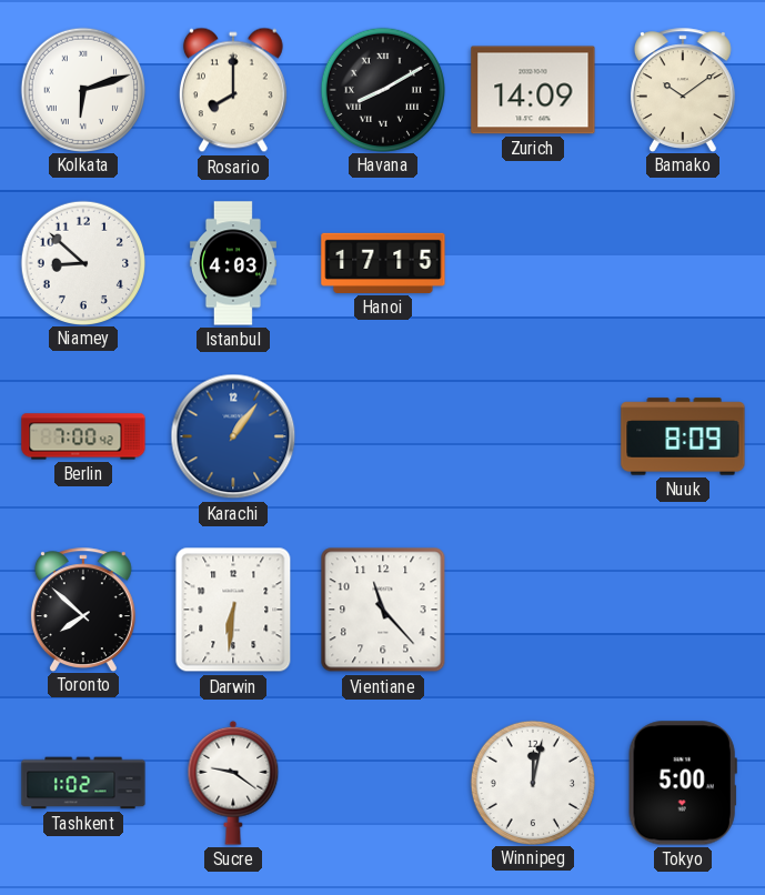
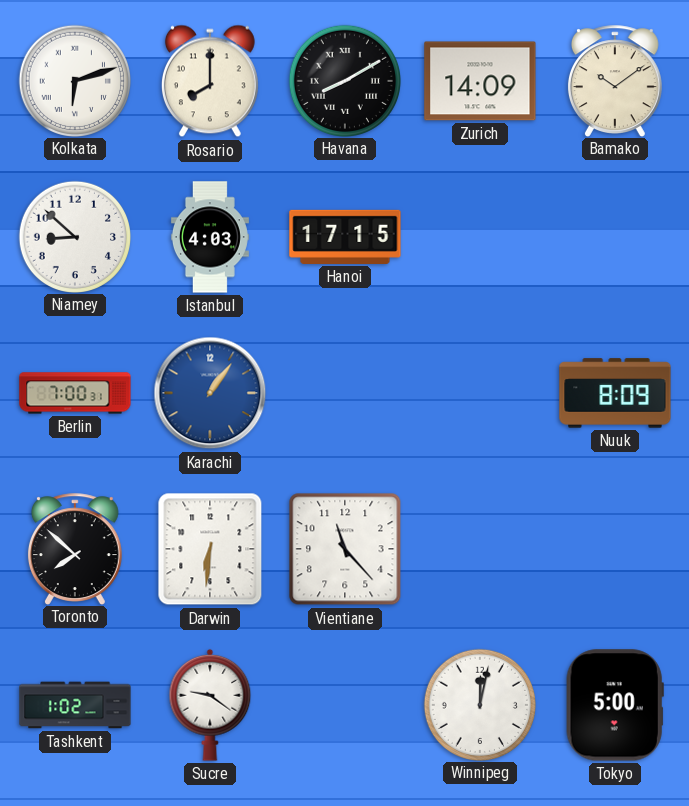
Berlin: 7:00:42 -> 7:00:31
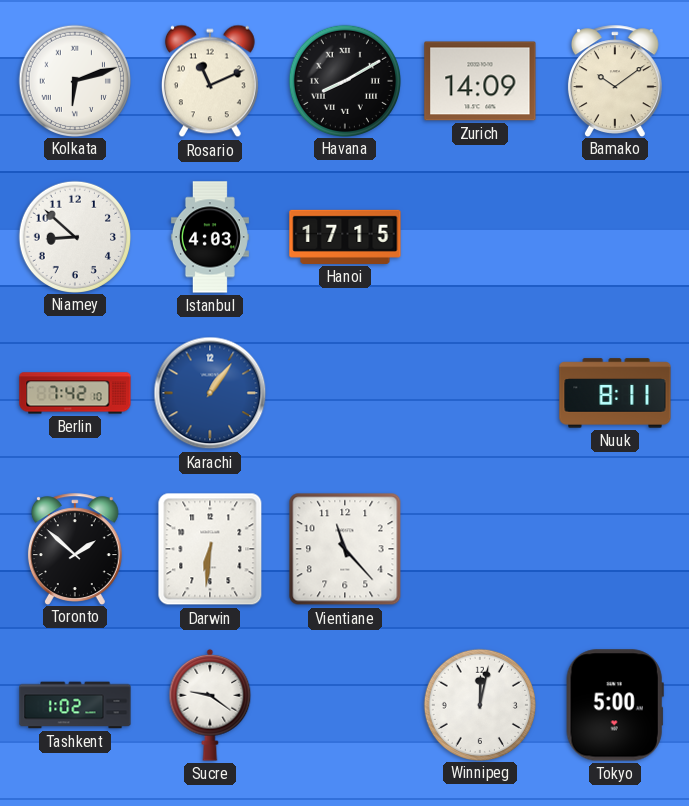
Rosario: 8:00 -> 11:11
Berlin: 7:00 -> 7:42
Nuuk: 8:09 -> 8:11
Toronto: 7:52 -> 1:52
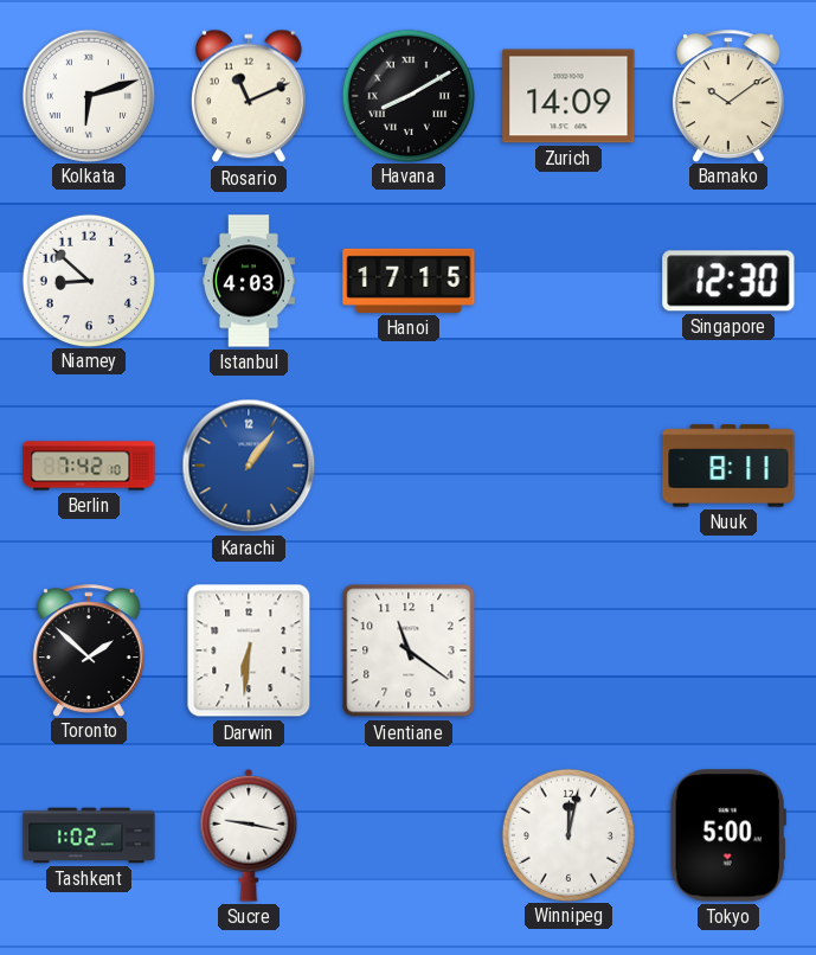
Singapore: none -> 12:30
Vientiane: 11:23 -> 11:21
Sucre: 9:21 -> 9:17
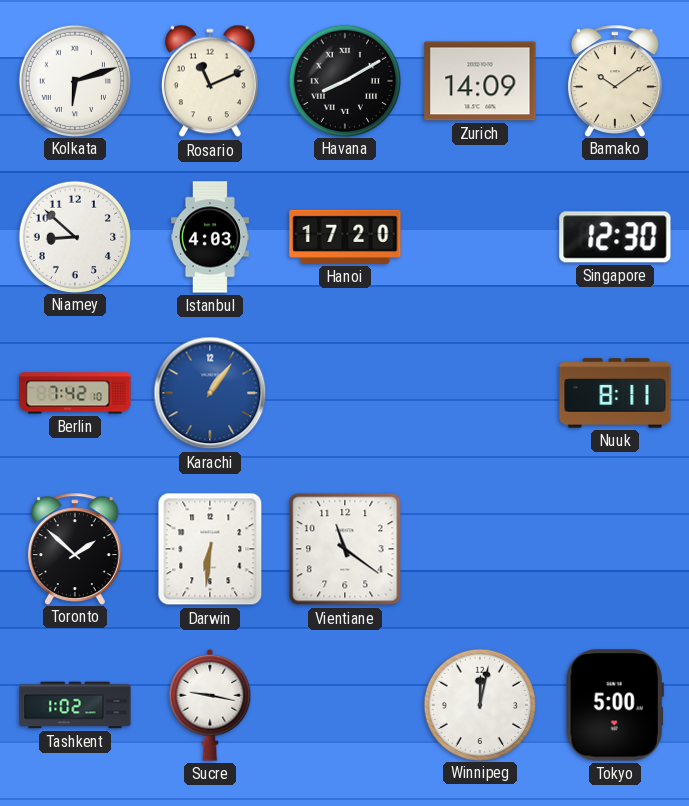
Hanoi: 17:15 -> 17:20
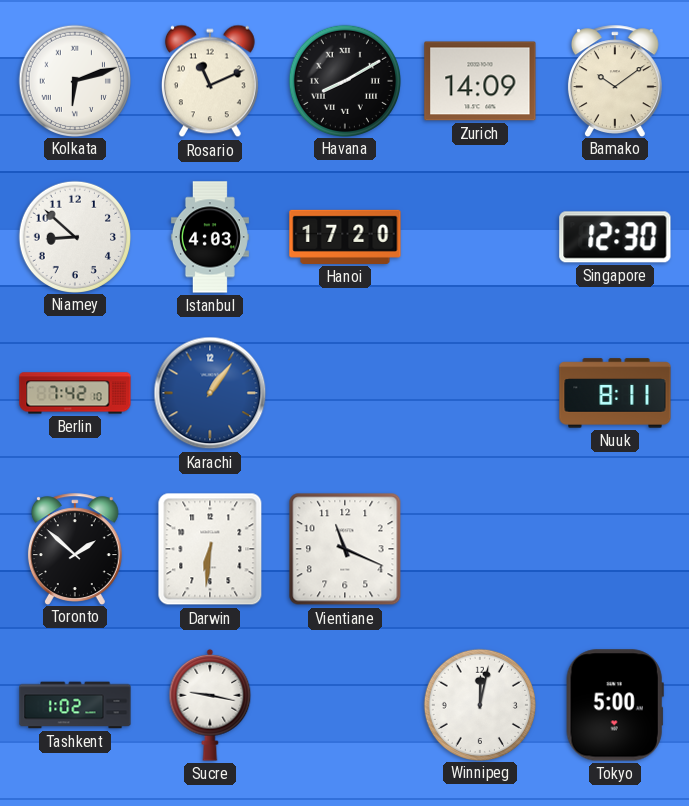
Vientiane: 11:21 -> 11:19
